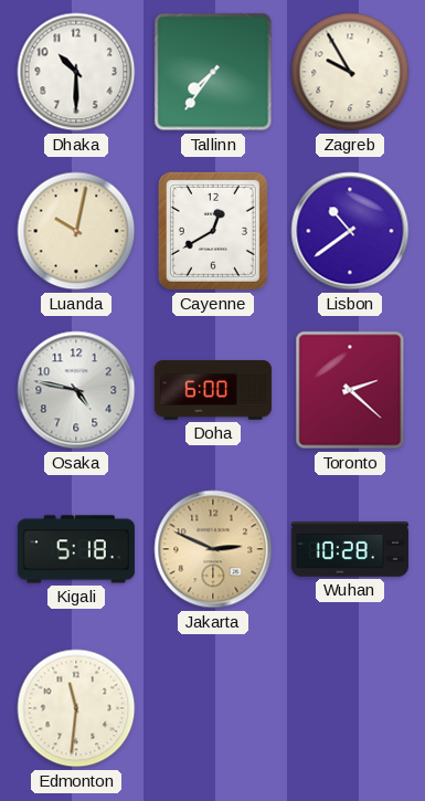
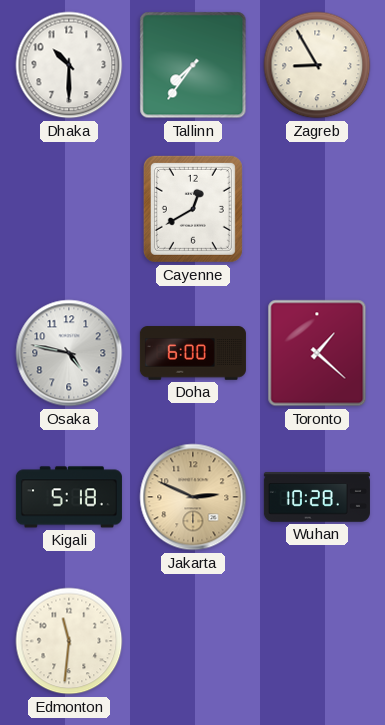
Zagreb: 9:55 -> 8:55
Luanda: 10:02 -> none
Lisbon: 10:39 -> none
Toronto: 2:22 -> 1:22
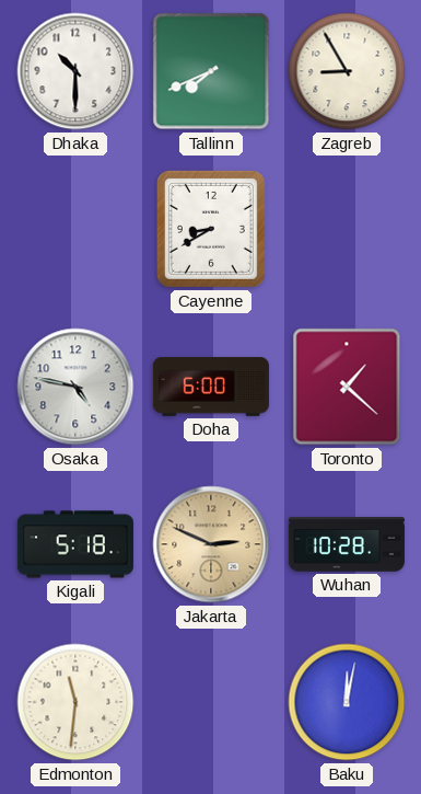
Tallinn: 7:36 -> 7:41
Cayenne: 12:40 -> 8:40
Baku: none -> 12:02
